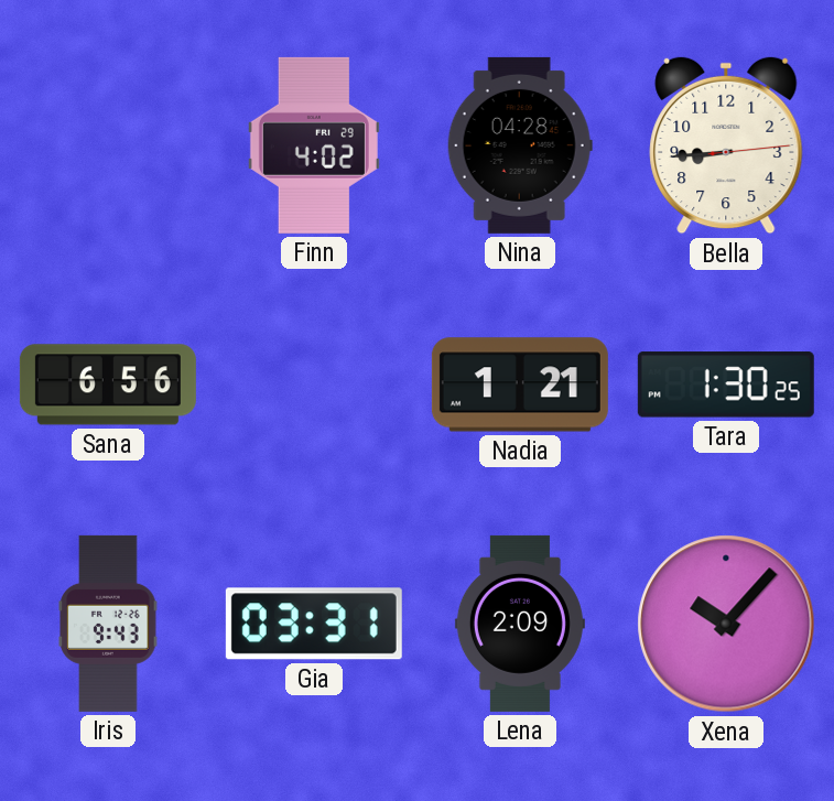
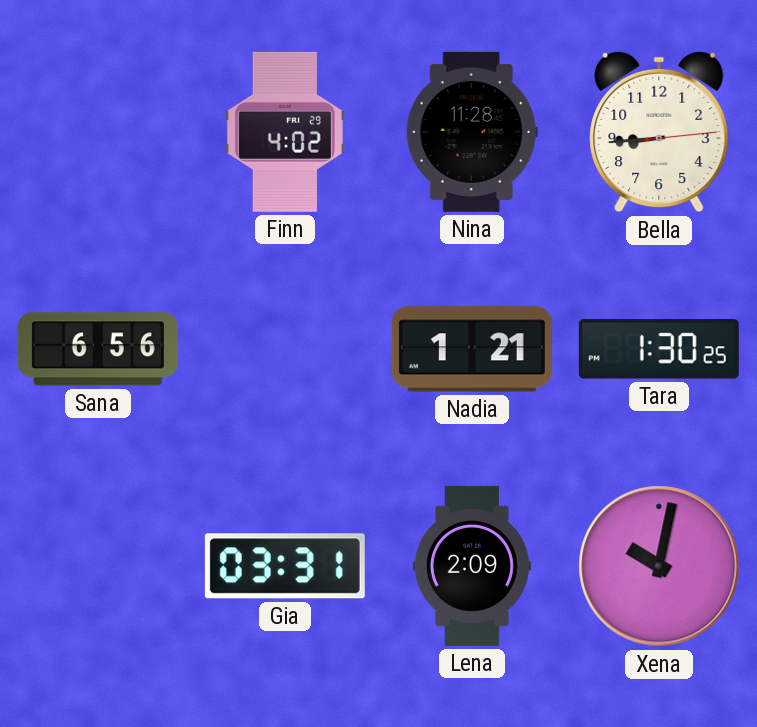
Nina: 04:28 -> 11:28
Iris: 9:43 -> none
Xena: 10:07 -> 10:02
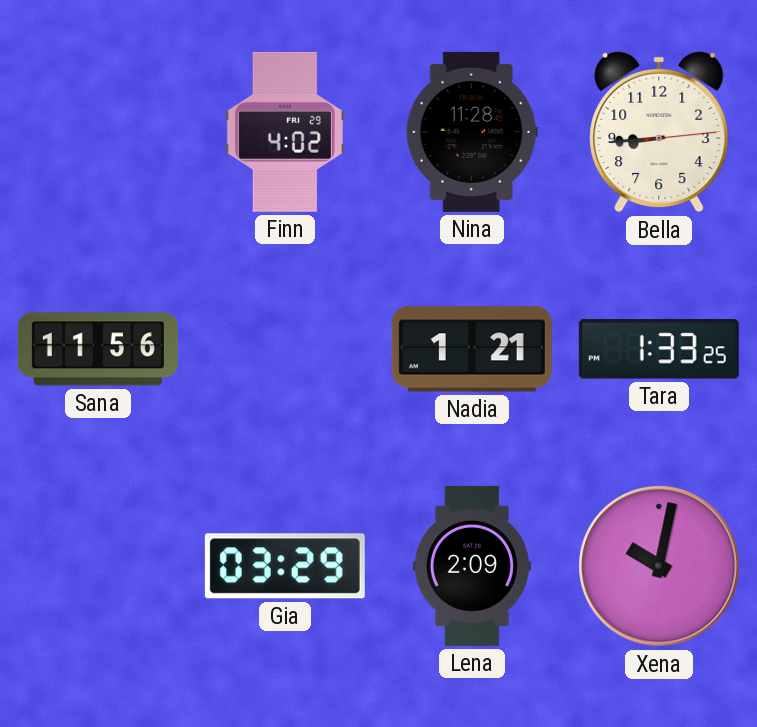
Sana: 6:56 -> 11:56
Tara: 1:30 -> 1:33
Gia: 03:31 -> 03:29
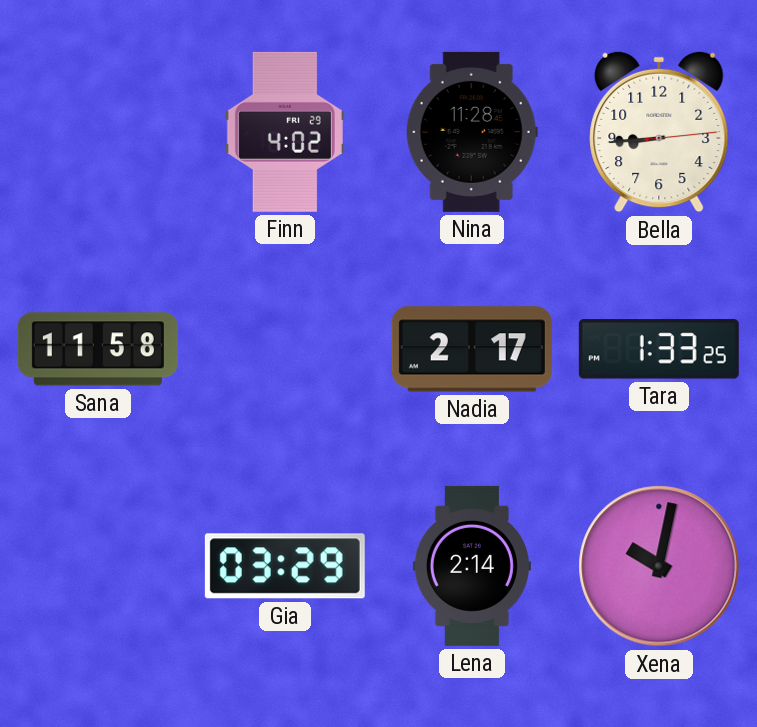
Sana: 11:56 -> 11:58
Nadia: 1:21 -> 2:17
Lena: 2:09 -> 2:14
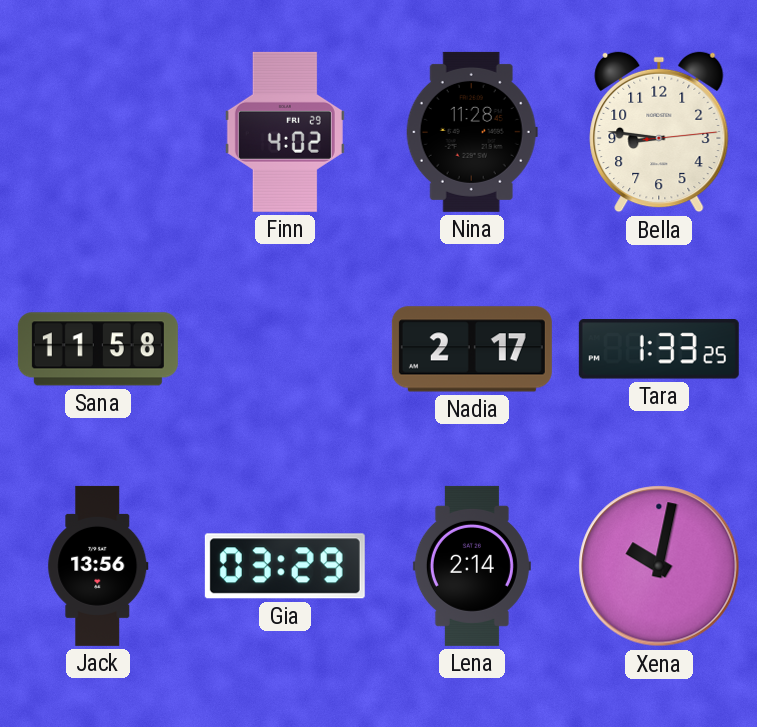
Bella: 8:44 -> 8:46
Jack: none -> 13:56
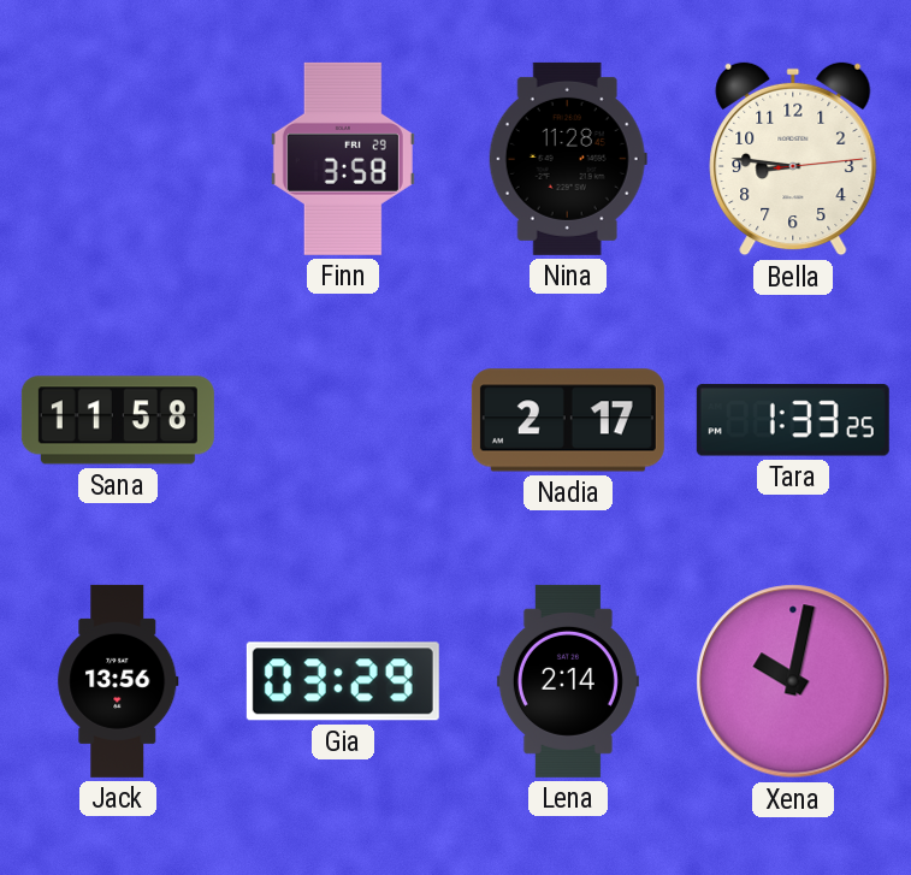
Finn: 4:02 -> 3:58
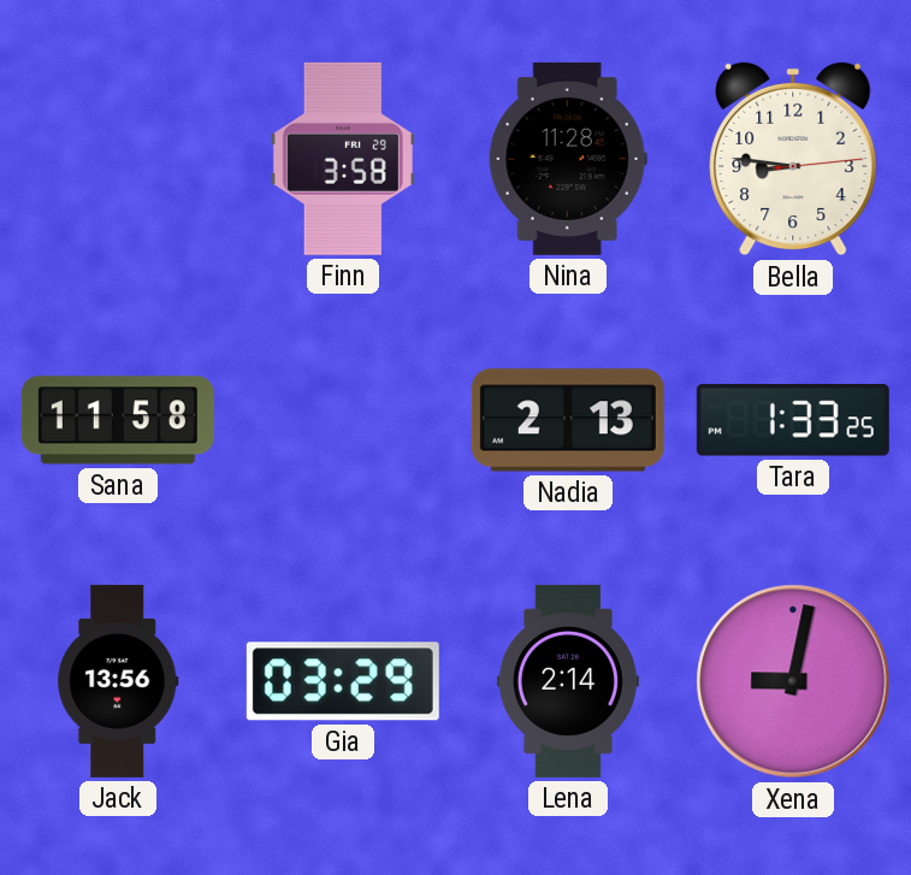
Nadia: 2:17 -> 2:13
Xena: 10:02 -> 9:02
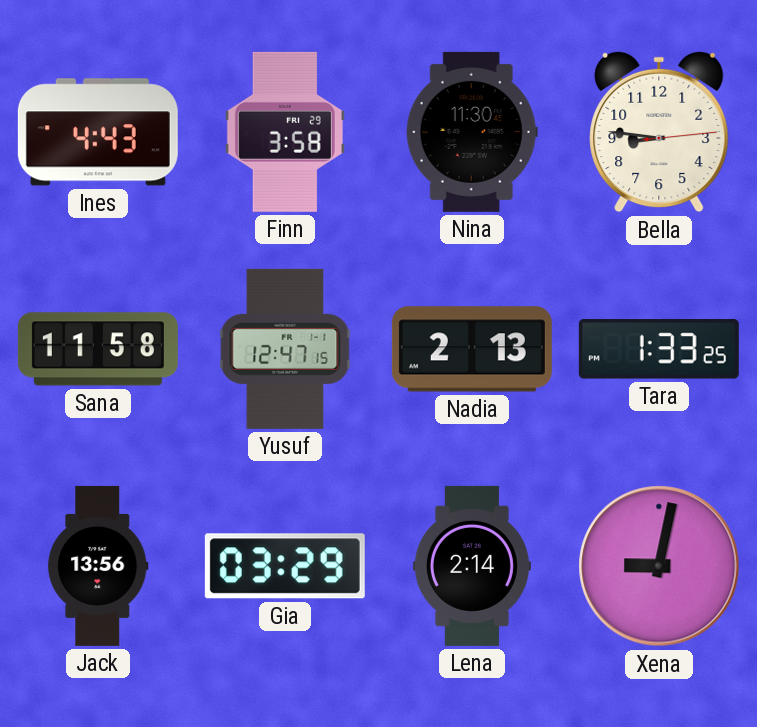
Ines: none -> 4:43
Nina: 11:28 -> 11:30
Yusuf: none -> 12:47
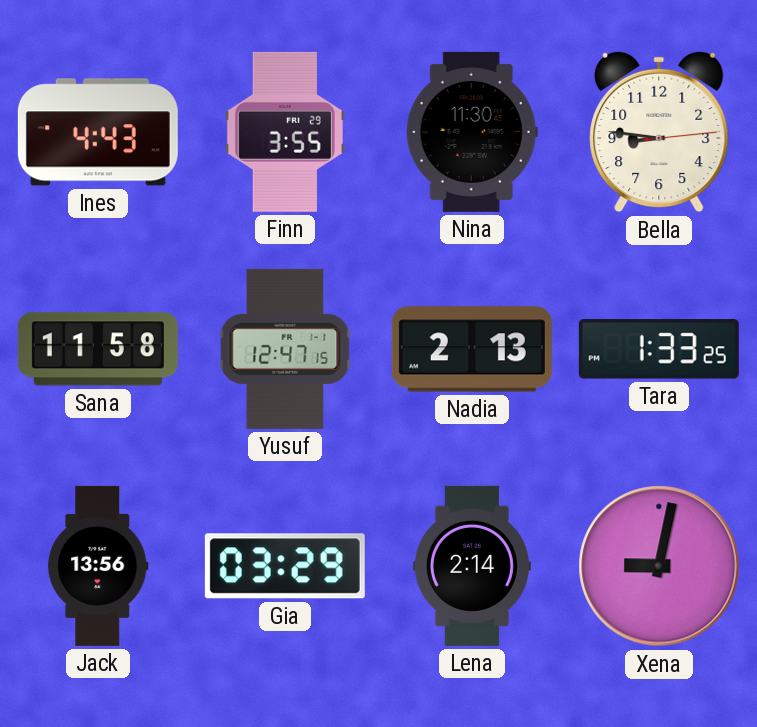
Finn: 3:58 -> 3:55
